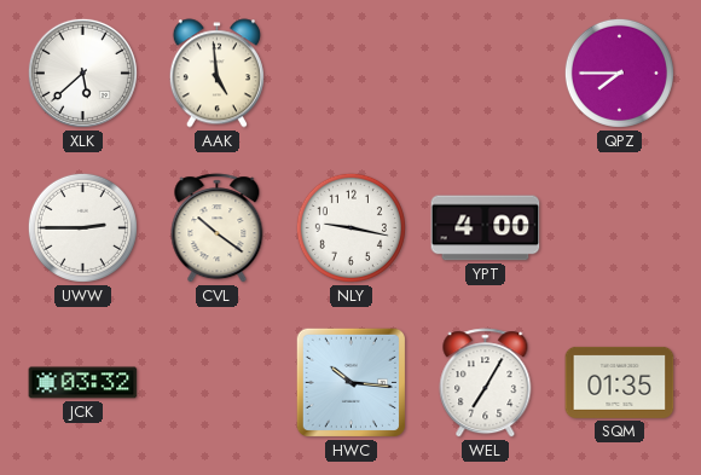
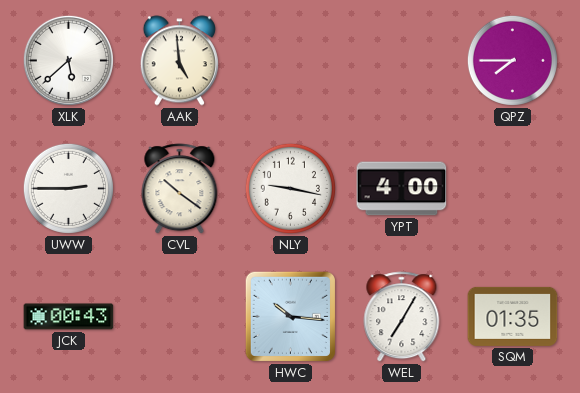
JCK: 03:32 -> 00:43
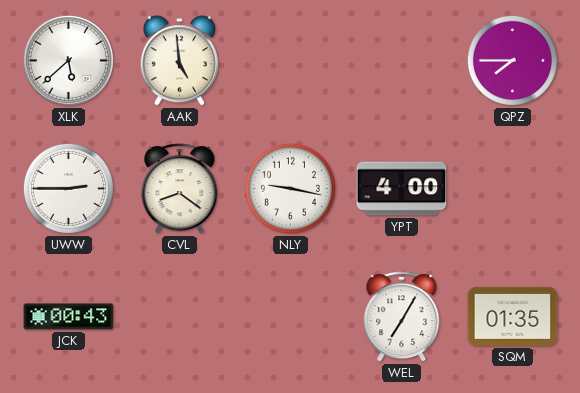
CVL: 10:21 -> 8:21
HWC: 10:16 -> none
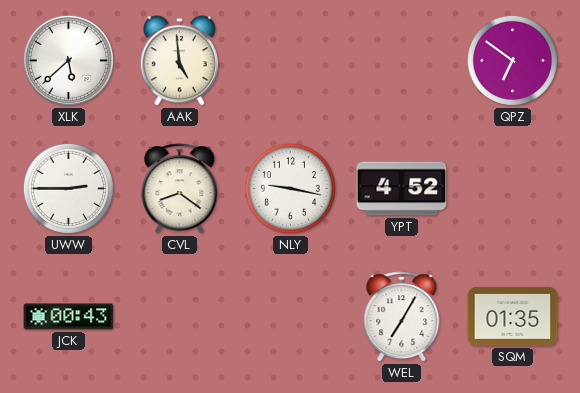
QPZ: 7:45 -> 6:51
YPT: 4:00 -> 4:52
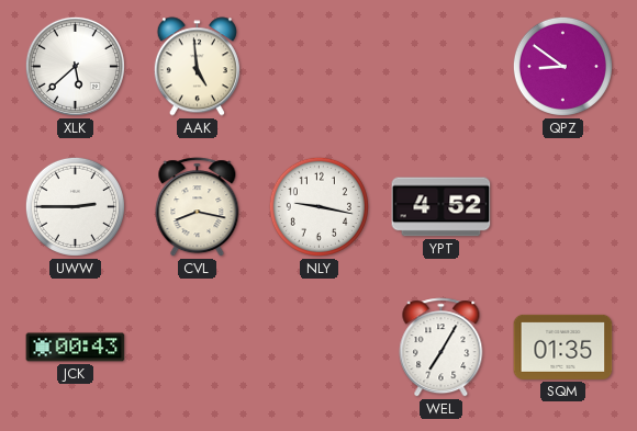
QPZ: 6:51 -> 8:51
CVL: 8:21 -> 8:17
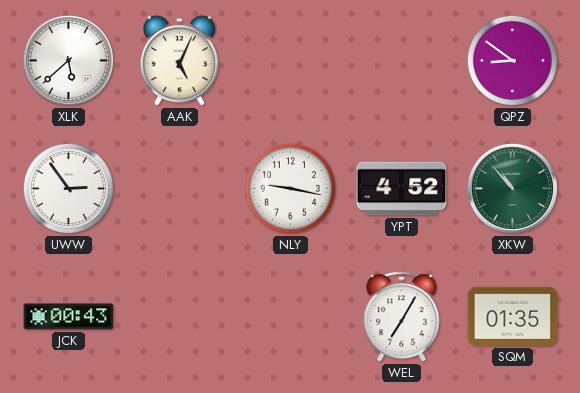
AAK: 4:59 -> 5:04
UWW: 2:45 -> 2:54
CVL: 8:17 -> none
XKW: none -> 10:53
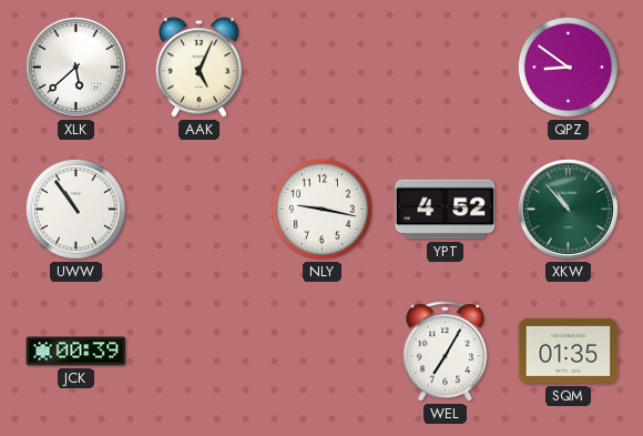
UWW: 2:54 -> 10:54
JCK: 00:43 -> 00:39
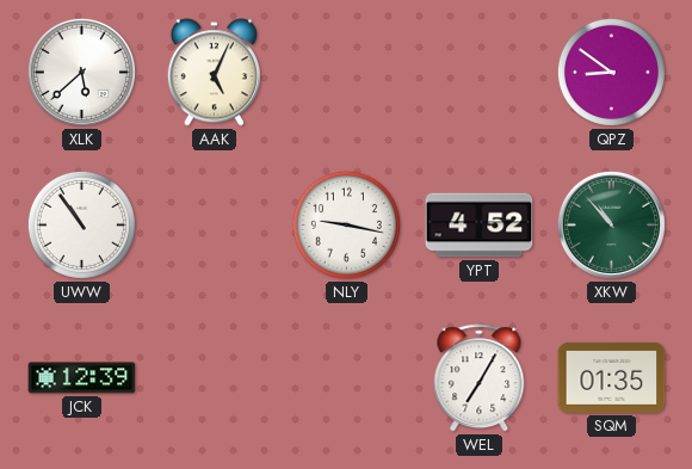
JCK: 00:39 -> 12:39
